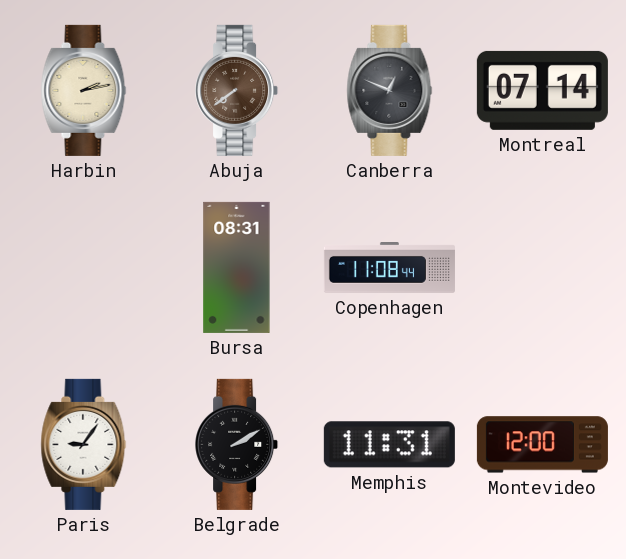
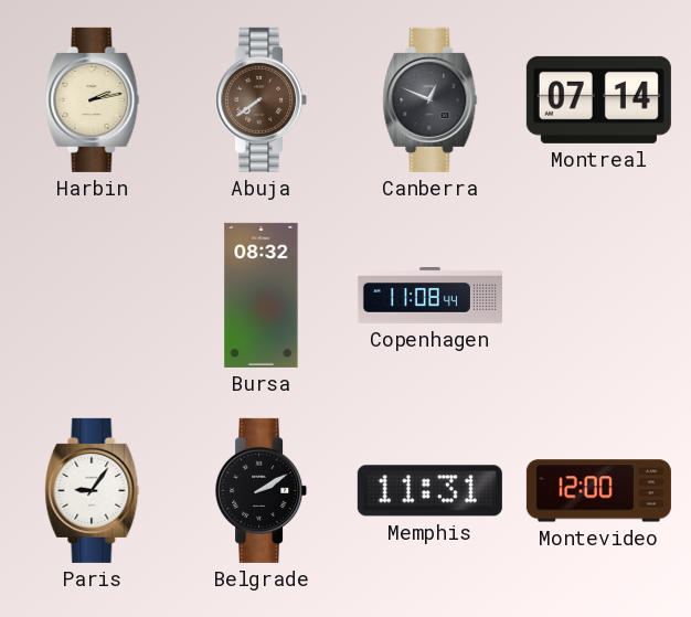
Bursa: 08:31 -> 08:32
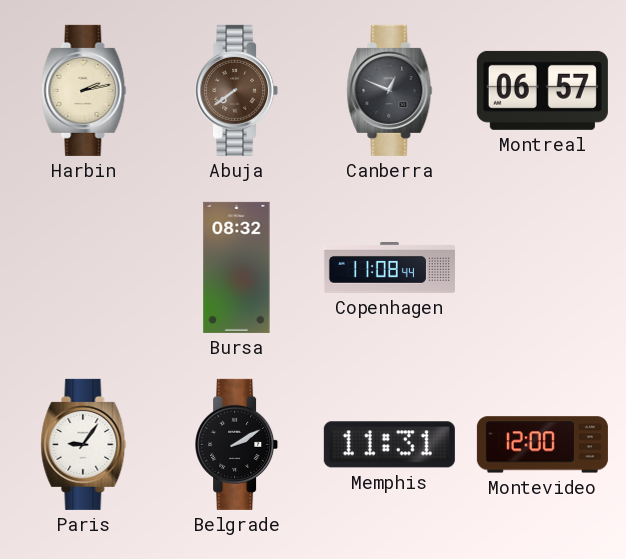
Montreal: 07:14 -> 06:57
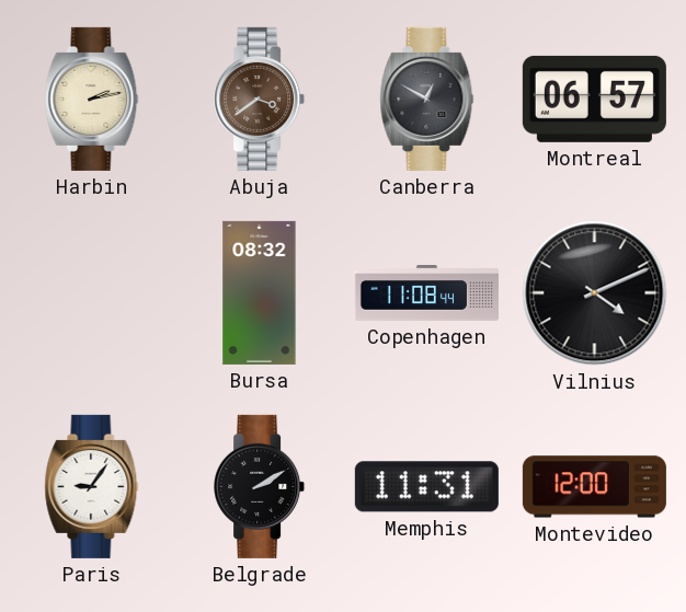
Abuja: 7:39 -> 3:39
Canberra: 12:49 -> 12:50
Vilnius: none -> 4:11
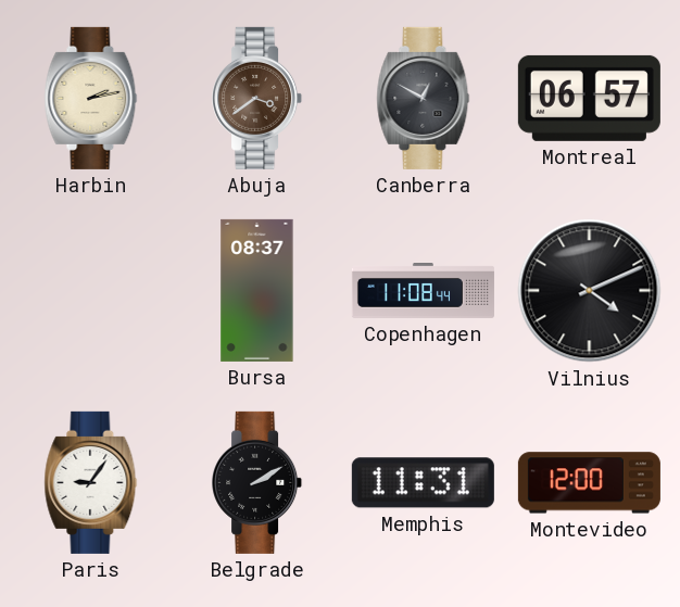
Bursa: 08:32 -> 08:37
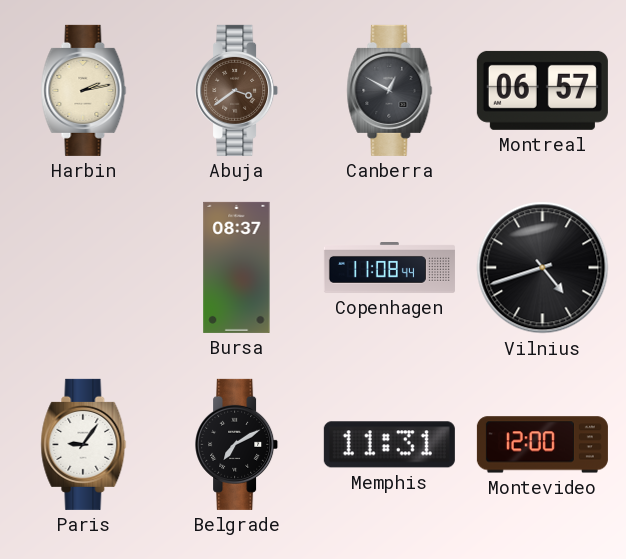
Vilnius: 4:11 -> 4:42
Belgrade: 2:10 -> 7:10
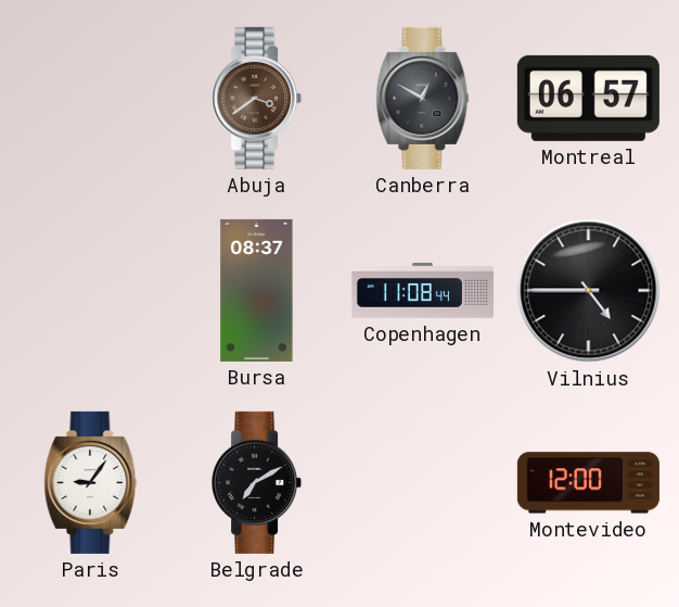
Harbin: 2:13 -> none
Vilnius: 4:42 -> 4:45
Memphis: 11:31 -> none
